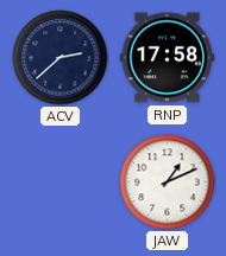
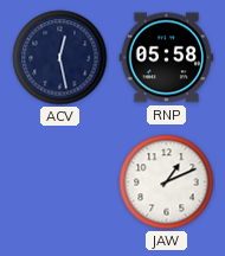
ACV: 2:38 -> 12:28
RNP: 17:58 -> 05:58
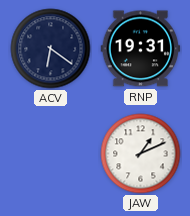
ACV: 12:28 -> 6:21
RNP: 05:58 -> 19:31
